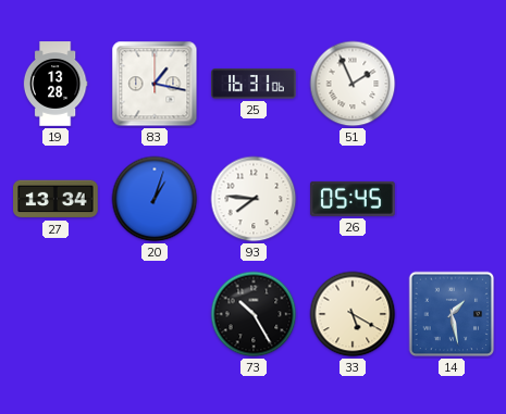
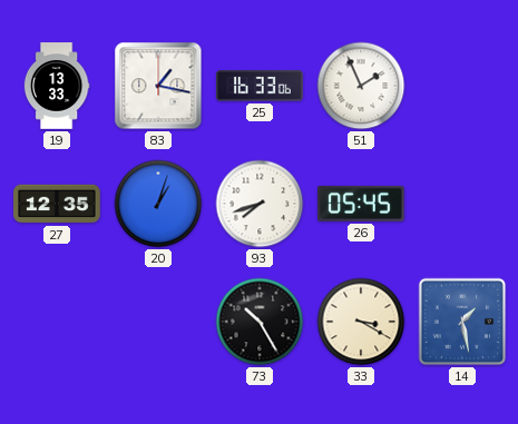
19: 13:28 -> 13:33
25: 16:31 -> 16:33
27: 13:34 -> 12:35
93: 7:46 -> 7:42
33: 5:20 -> 3:20
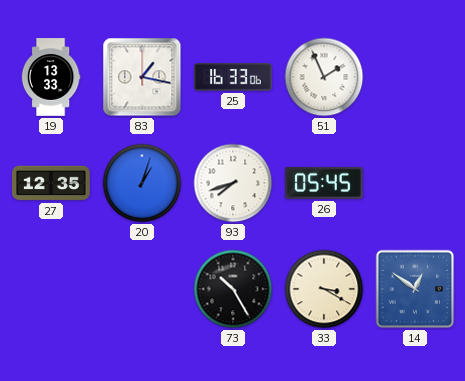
14: 1:28 -> 12:51
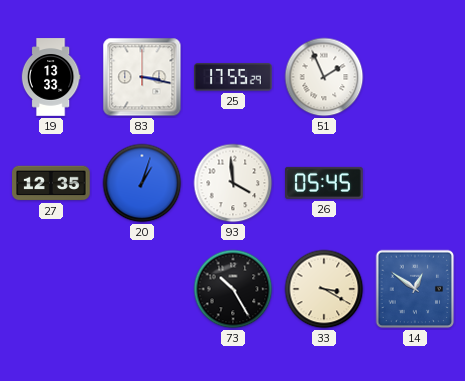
83: 1:17 -> 3:17
25: 16:33 -> 17:55
93: 7:42 -> 3:59
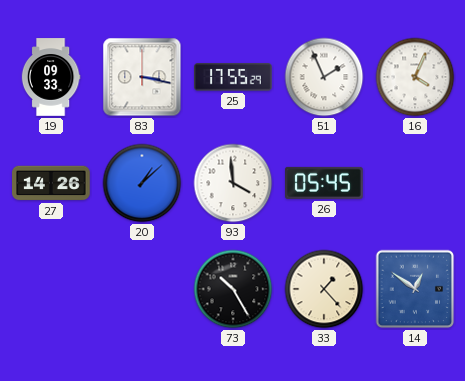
19: 13:33 -> 09:33
16: none -> 4:04
27: 12:35 -> 14:26
20: 1:03 -> 1:08
33: 3:20 -> 1:23
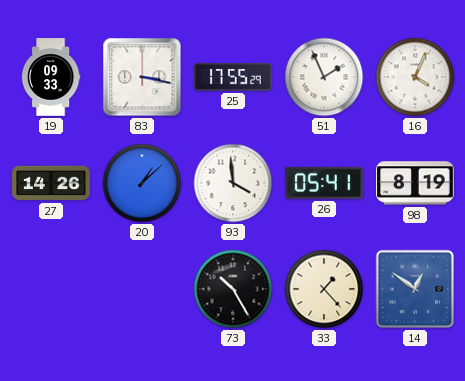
26: 05:45 -> 05:41
98: none -> 8:19
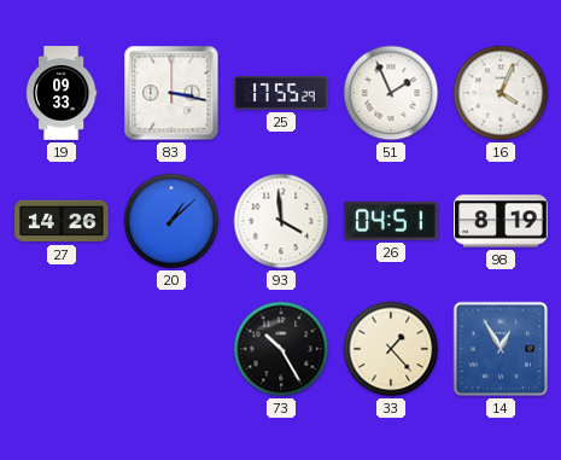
26: 05:41 -> 04:51
14: 12:51 -> 12:55
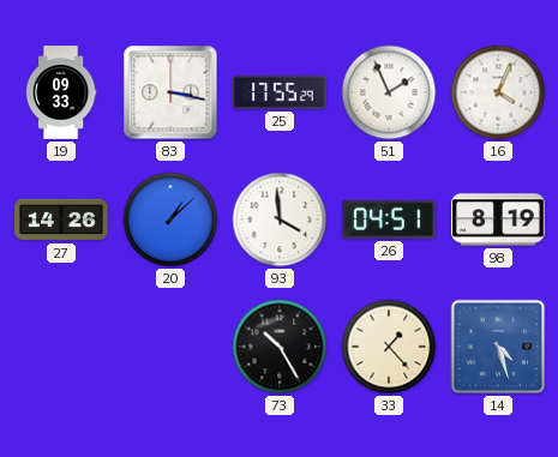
14: 12:55 -> 4:27
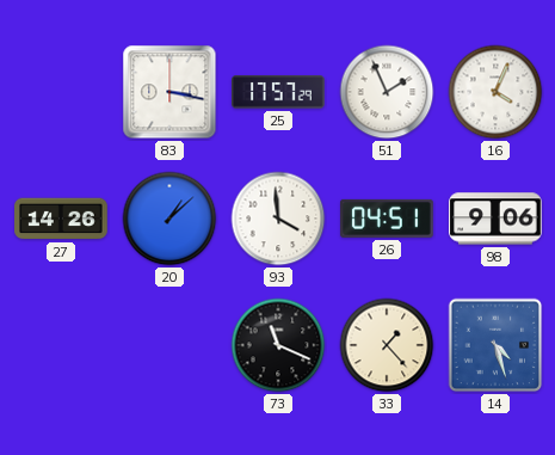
19: 09:33 -> none
25: 17:55 -> 17:57
98: 8:19 -> 9:06
73: 10:25 -> 11:19
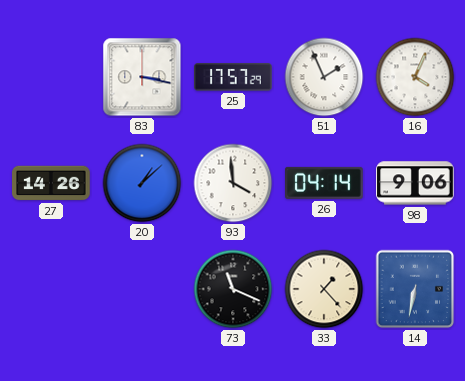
26: 04:51 -> 04:14
14: 4:27 -> 6:32
